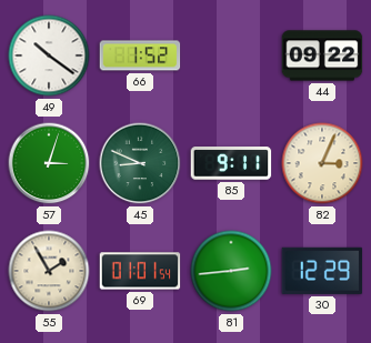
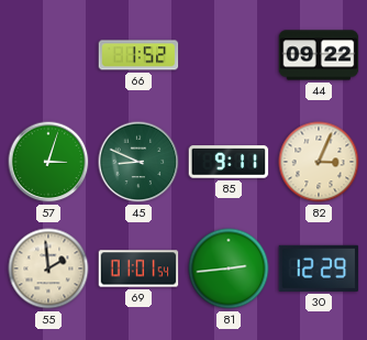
49: 10:21 -> none
55: 1:55 -> 1:59
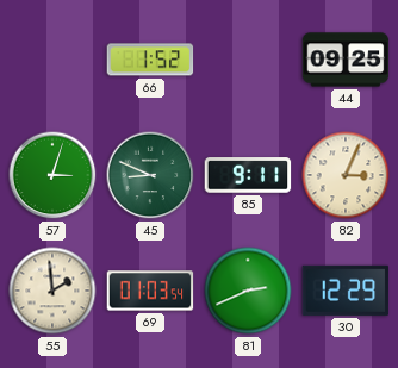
44: 09:22 -> 09:25
69: 01:01 -> 01:03
81: 2:44 -> 2:41
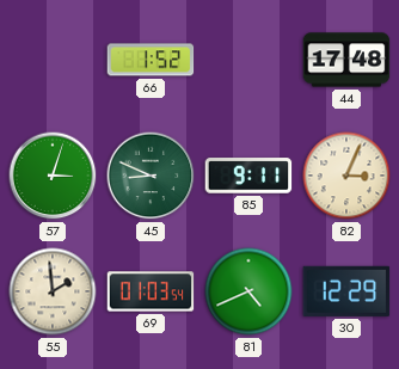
44: 09:25 -> 17:48
81: 2:41 -> 4:41
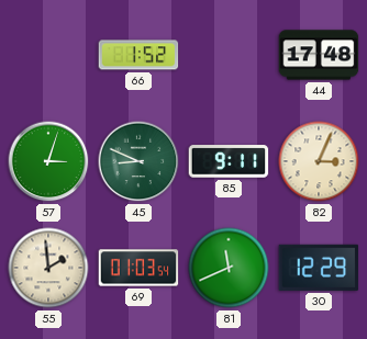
81: 4:41 -> 11:41
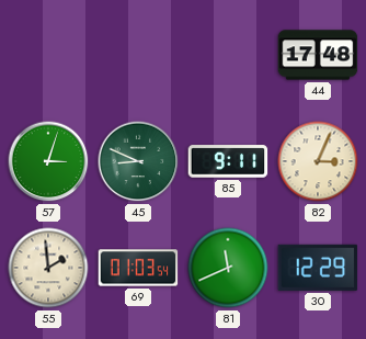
66: 1:52 -> none
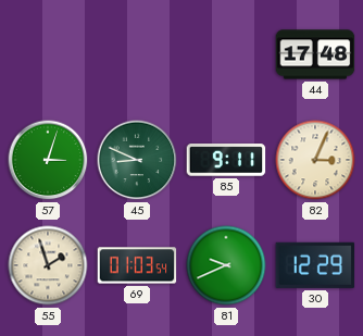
55: 1:59 -> 1:57
81: 11:41 -> 9:41
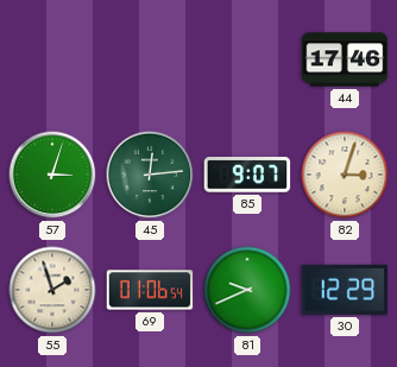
44: 17:48 -> 17:46
45: 8:49 -> 12:14
85: 9:11 -> 9:07
82: 3:04 -> 3:03
69: 01:03 -> 01:06
